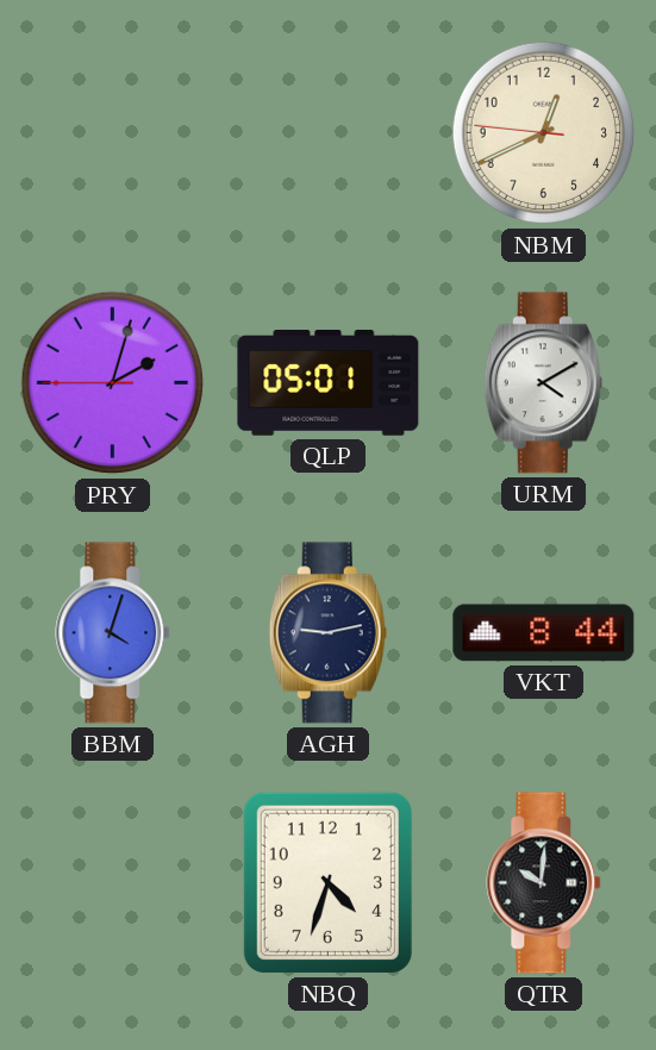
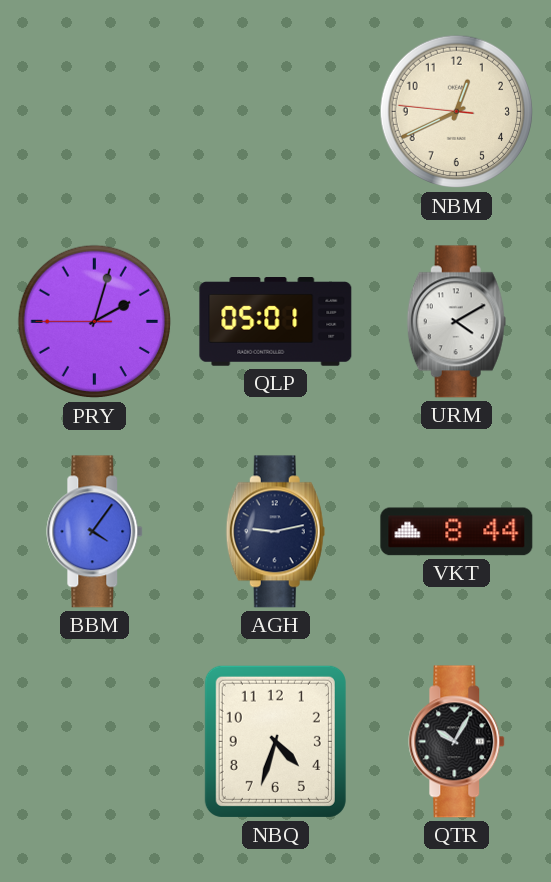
BBM: 4:03 -> 4:06
QTR: 10:01 -> 10:05
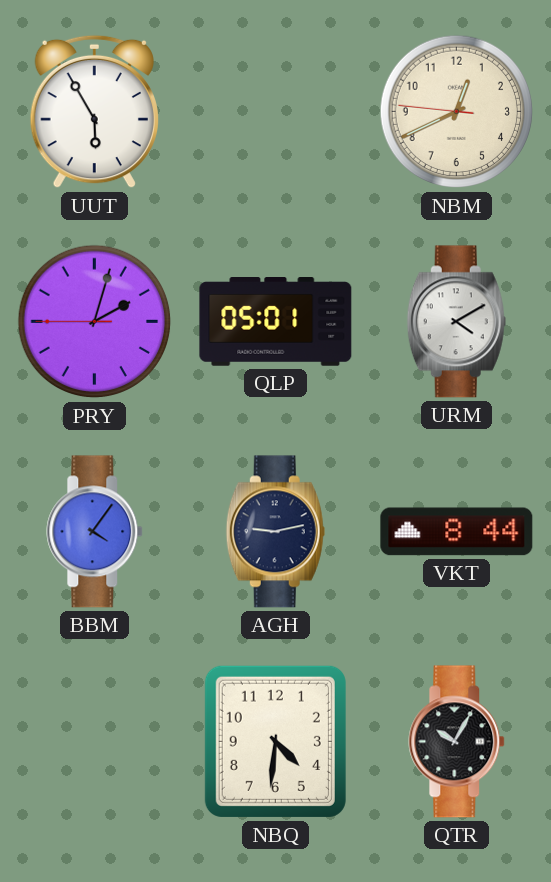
UUT: none -> 5:55
NBQ: 4:33 -> 4:31
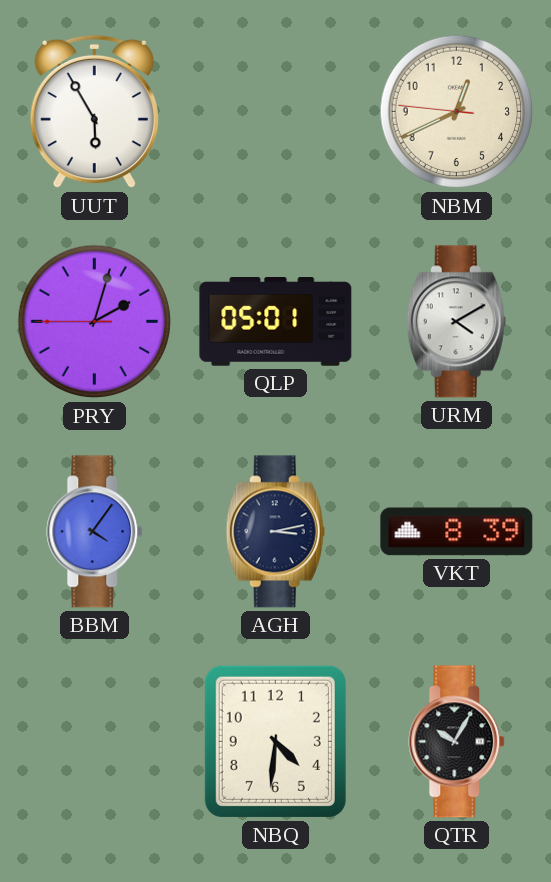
AGH: 9:13 -> 3:13
VKT: 8:44 -> 8:39
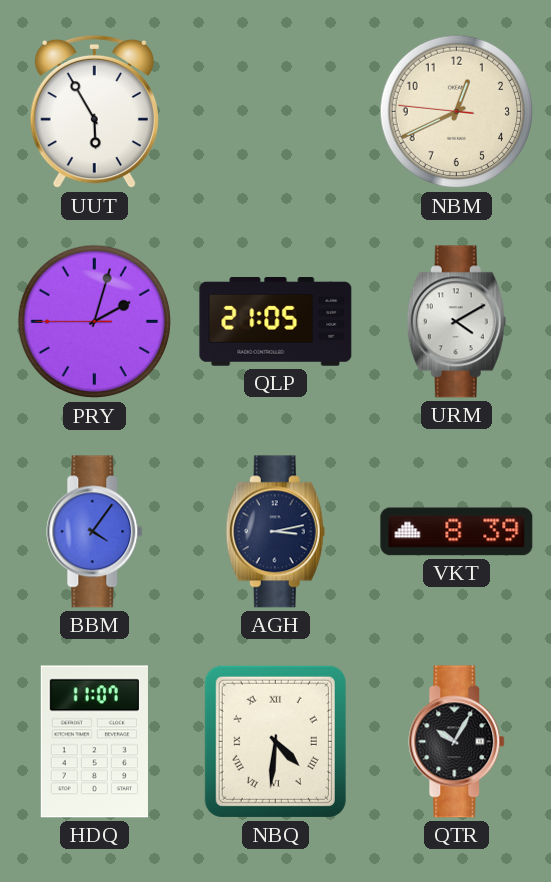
QLP: 05:01 -> 21:05
HDQ: none -> 11:07
NBQ numerals: Arabic -> Roman
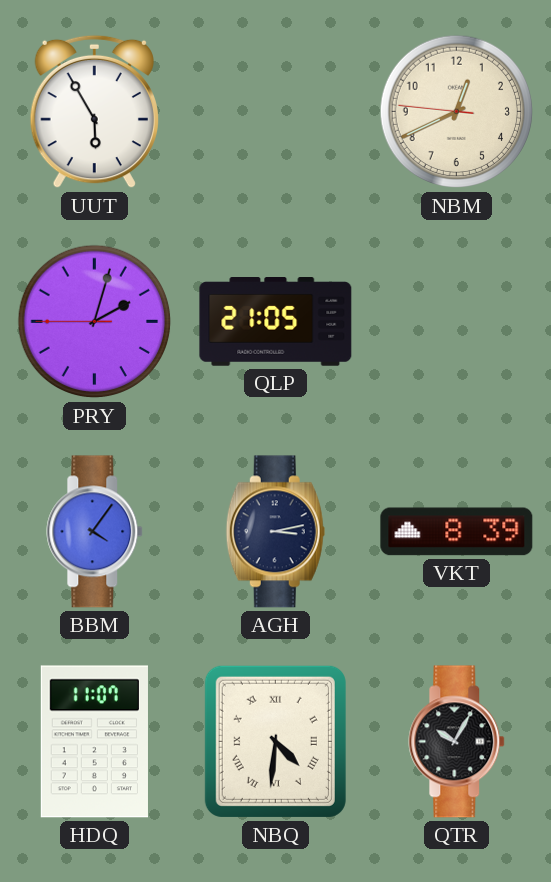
URM: 4:10 -> none
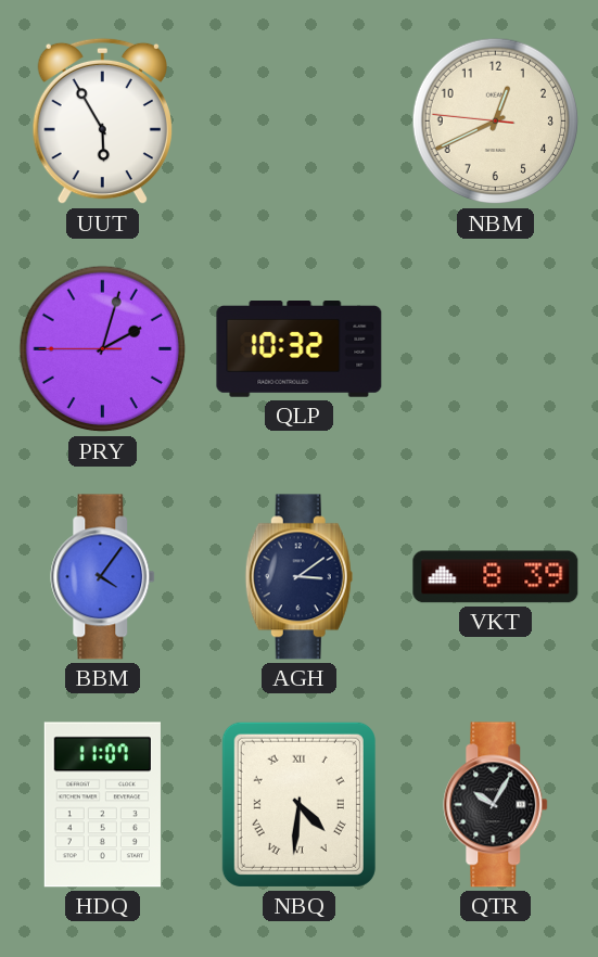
QLP: 21:05 -> 10:32
AGH: 3:13 -> 3:09
